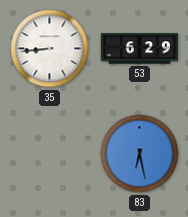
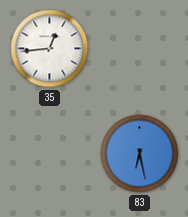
35: 8:44 -> 12:44
53: 6:29 -> none
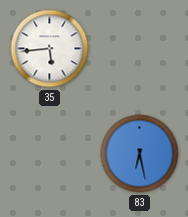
35: 12:44 -> 5:44
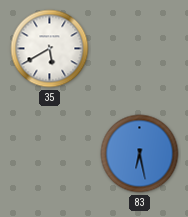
35: 5:44 -> 5:40
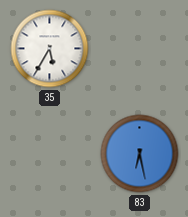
35: 5:40 -> 5:35
